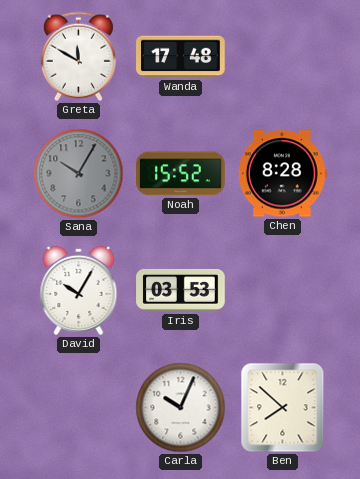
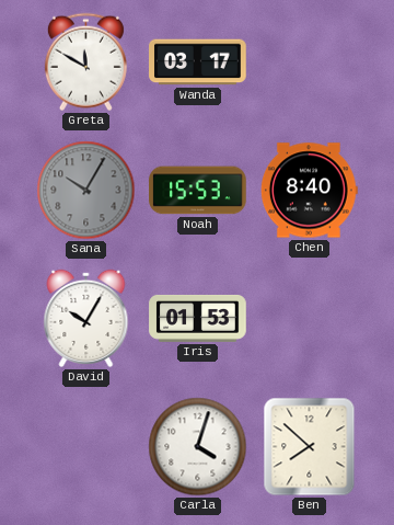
Wanda: 17:48 -> 03:17
Noah: 15:52 -> 15:53
Chen: 8:28 -> 8:40
Iris: 03:53 -> 01:53
Carla: 10:04 -> 4:03
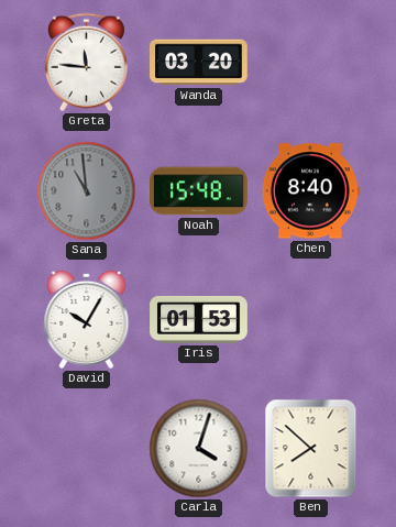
Greta: 11:50 -> 11:46
Wanda: 03:17 -> 03:20
Sana: 10:05 -> 10:59
Noah: 15:53 -> 15:48
